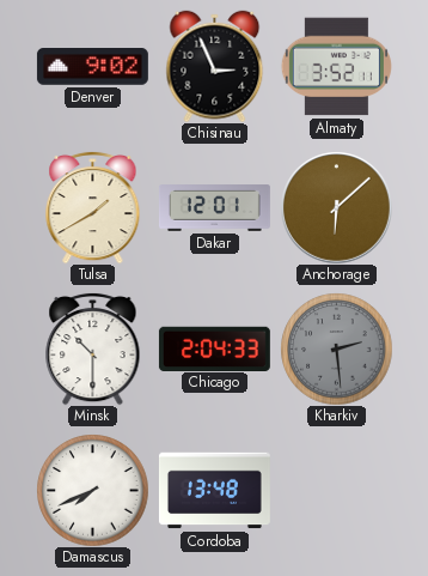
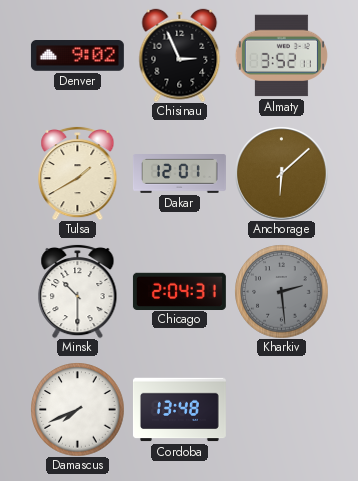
Chicago: 2:04:33 -> 2:04:31
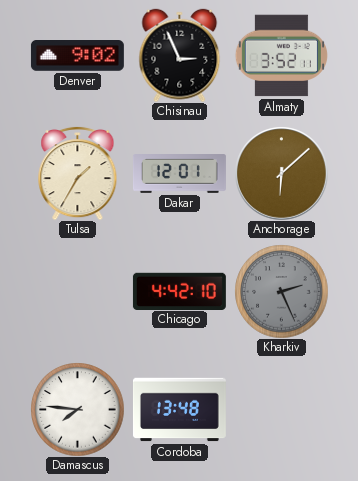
Tulsa: 1:40 -> 1:35
Minsk: 10:30 -> none
Chicago: 2:04 -> 4:42
Kharkiv: 2:29 -> 2:26
Damascus: 7:41 -> 7:46
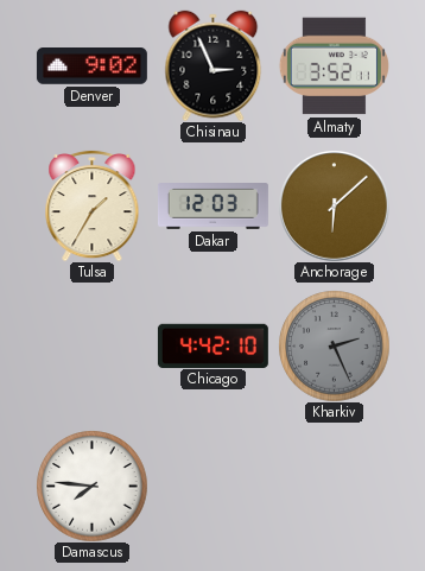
Dakar: 12:01 -> 12:03
Cordoba: 13:48 -> none
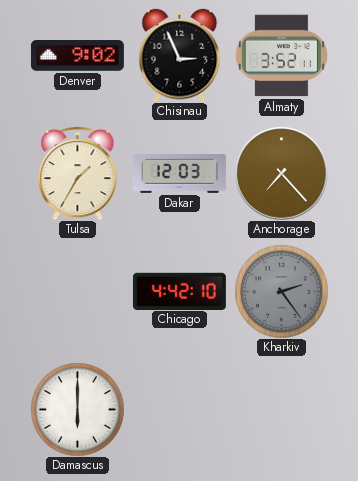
Anchorage: 6:08 -> 7:23
Kharkiv: 2:26 -> 2:24
Damascus: 7:46 -> 6:00
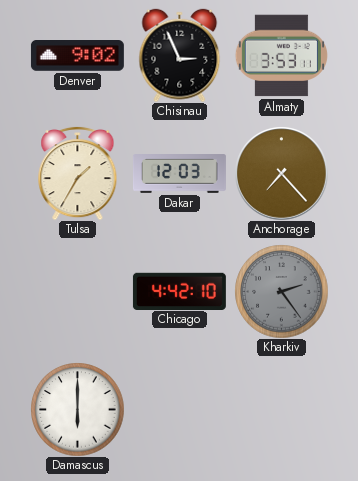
Almaty: 3:52 -> 3:53
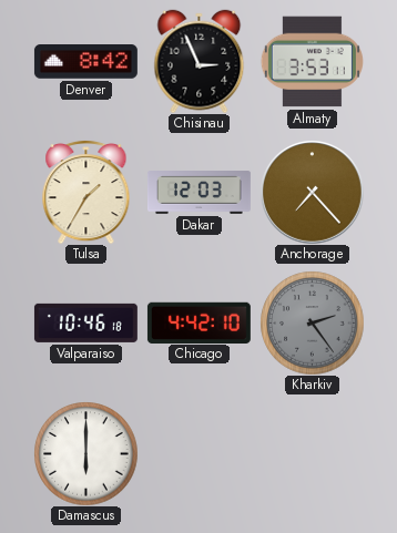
Denver: 9:02 -> 8:42
Valparaiso: none -> 10:46
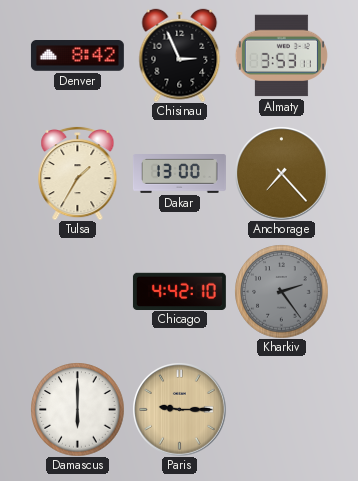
Dakar: 12:03 -> 13:00
Valparaiso: 10:46 -> none
Paris: none -> 9:15
